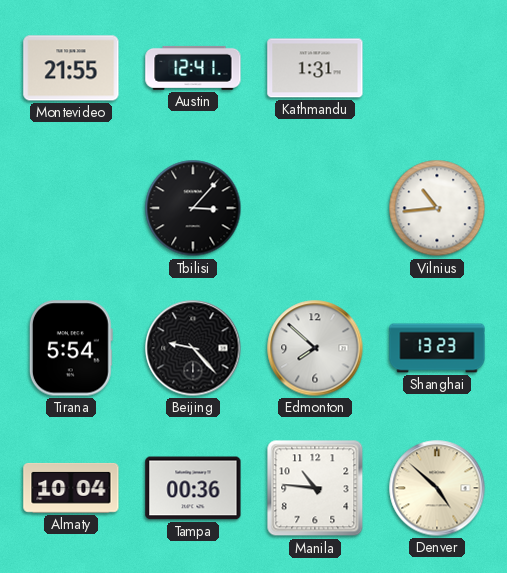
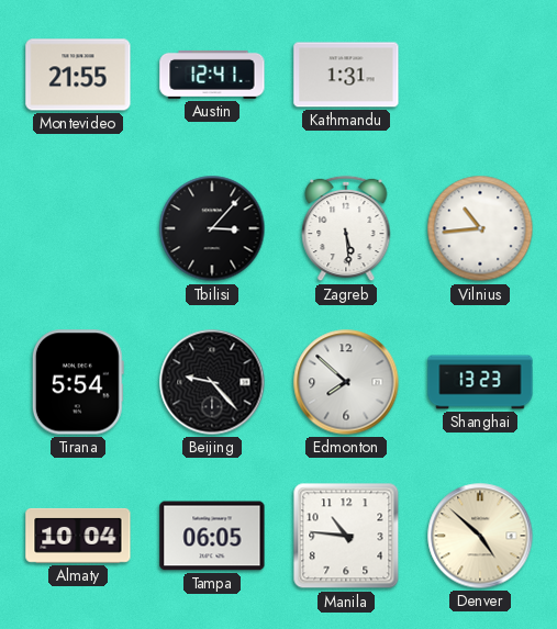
Zagreb: none -> 5:29
Tampa: 00:36 -> 06:05
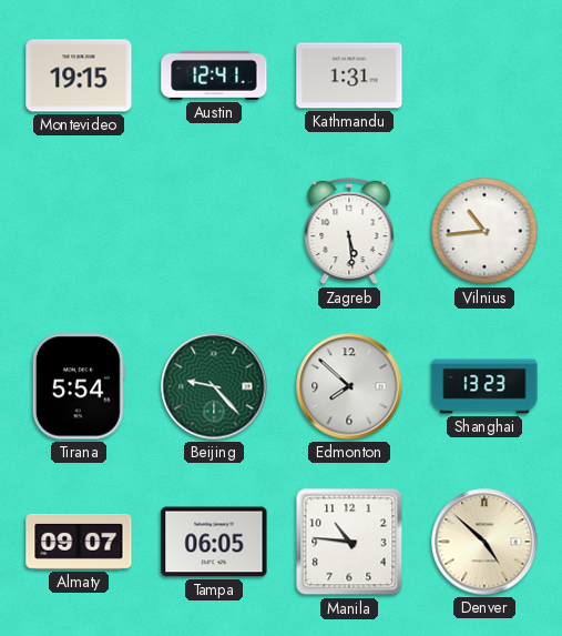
Montevideo: 21:55 -> 19:15
Tbilisi: 3:07 -> none
Beijing dial: black -> green
Almaty: 10:04 -> 09:07
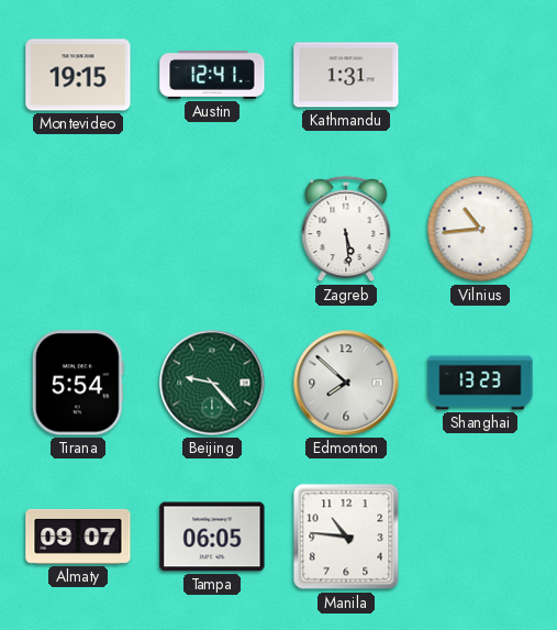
Denver: 4:52 -> none
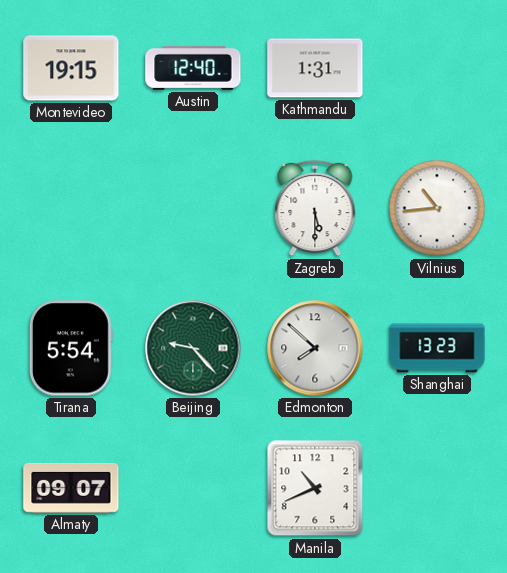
Austin: 12:41 -> 12:40
Zagreb: 5:29 -> 5:30
Tampa: 06:05 -> none
Manila: 10:46 -> 10:41
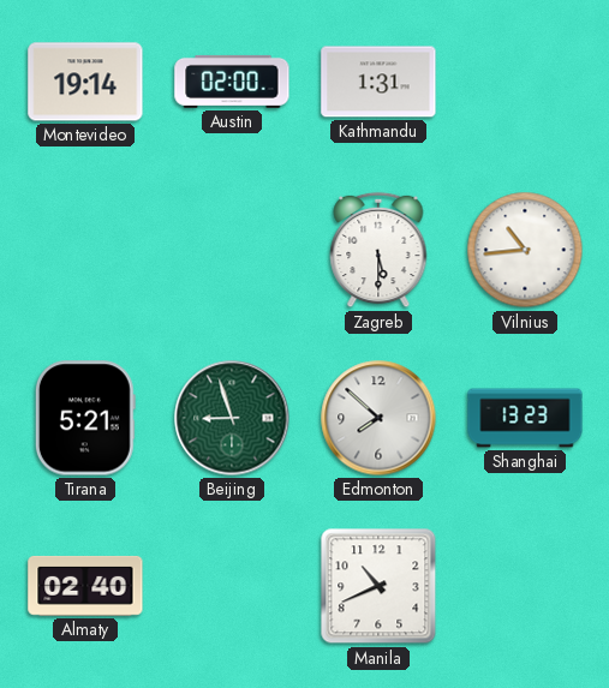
Montevideo: 19:15 -> 19:14
Austin: 12:40 -> 02:00
Tirana: 5:54 -> 5:21
Beijing: 9:23 -> 8:57
Almaty: 09:07 -> 02:40
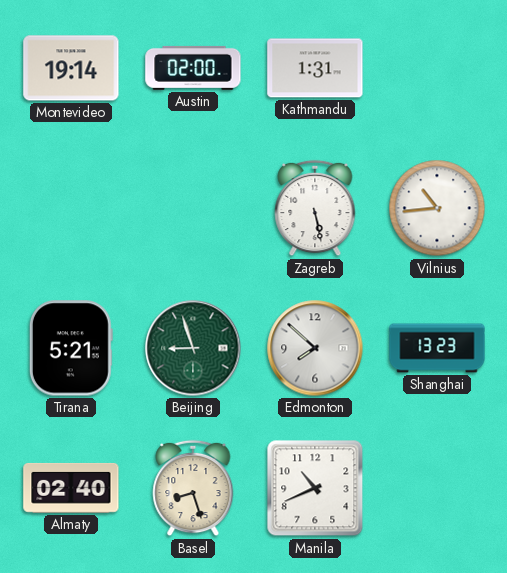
Zagreb: 5:30 -> 5:28
Basel: none -> 8:27
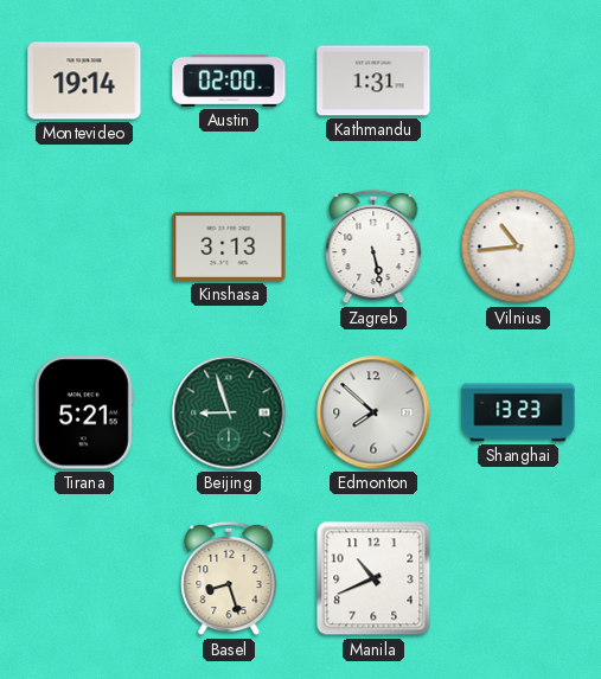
Kinshasa: none -> 3:13
Almaty: 02:40 -> none
